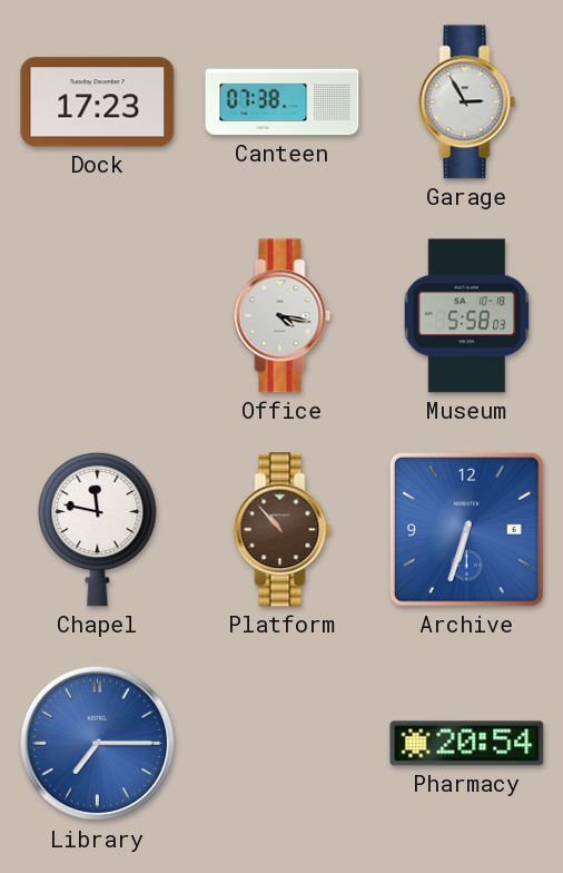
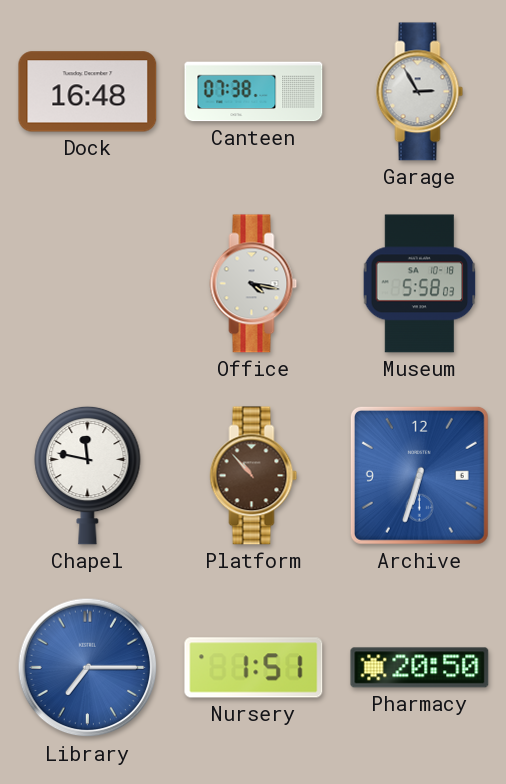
Dock: 17:23 -> 16:48
Nursery: none -> 1:51
Pharmacy: 20:54 -> 20:50
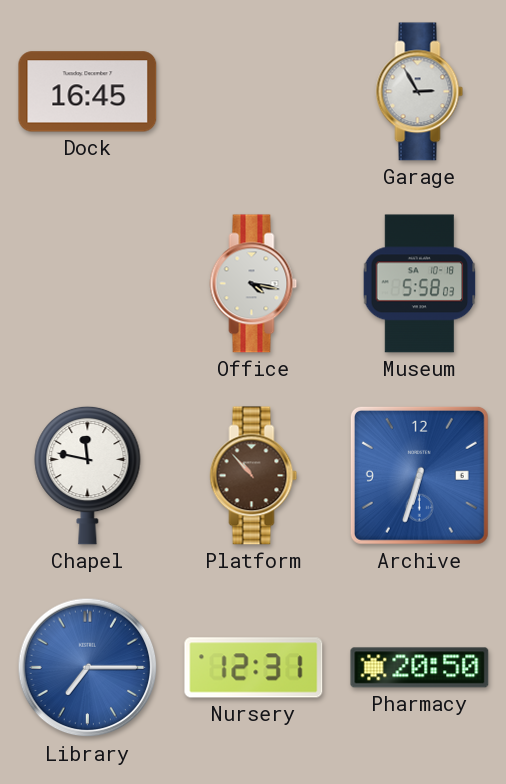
Dock: 16:48 -> 16:45
Canteen: 07:38 -> none
Nursery: 1:51 -> 12:31
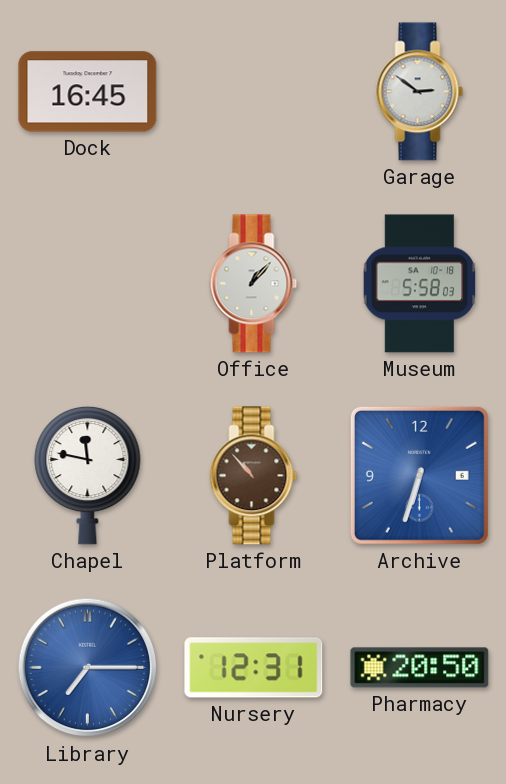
Garage: 2:55 -> 2:51
Office: 4:17 -> 1:07
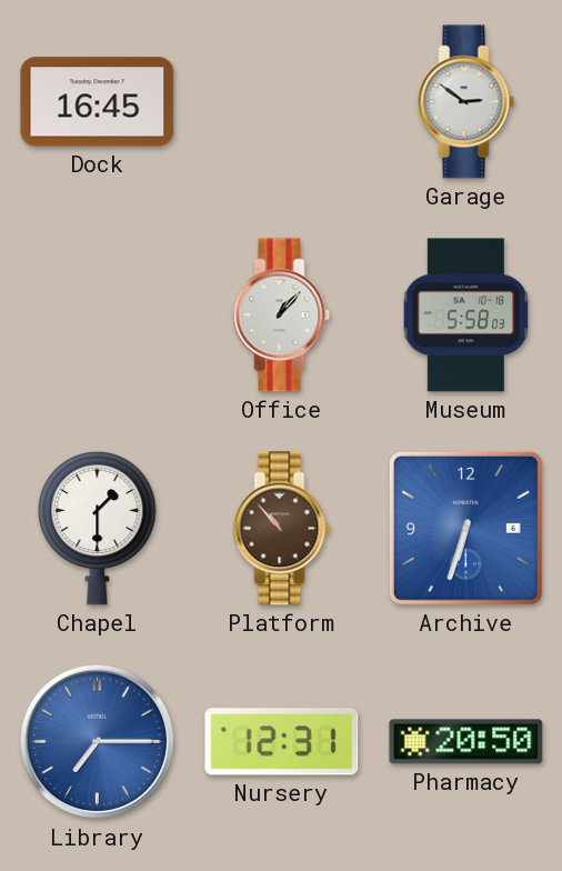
Chapel: 11:47 -> 1:30
